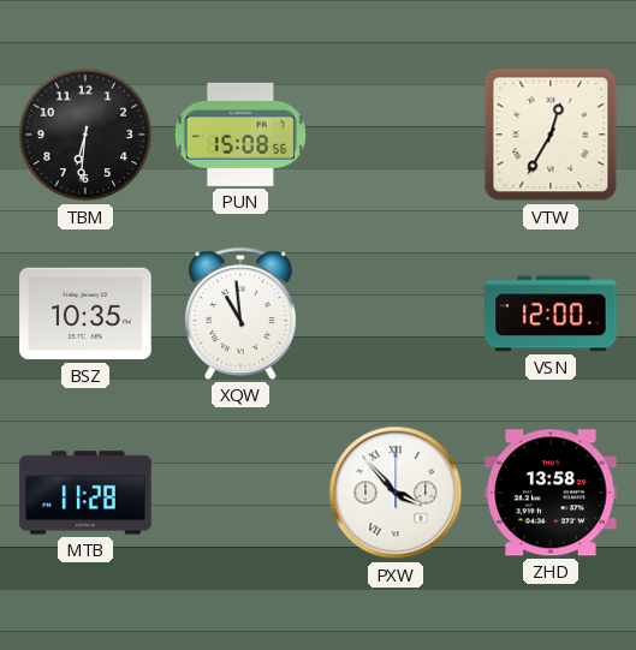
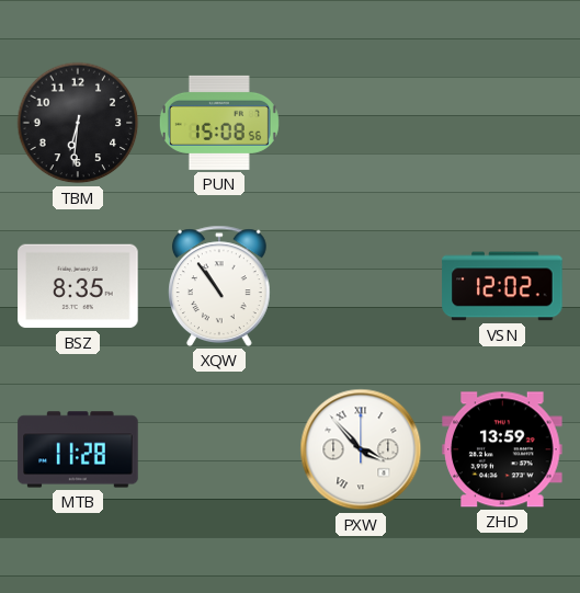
VTW: 12:35 -> none
BSZ: 10:35 -> 8:35
XQW: 10:59 -> 10:54
VSN: 12:00 -> 12:02
ZHD: 13:58 -> 13:59
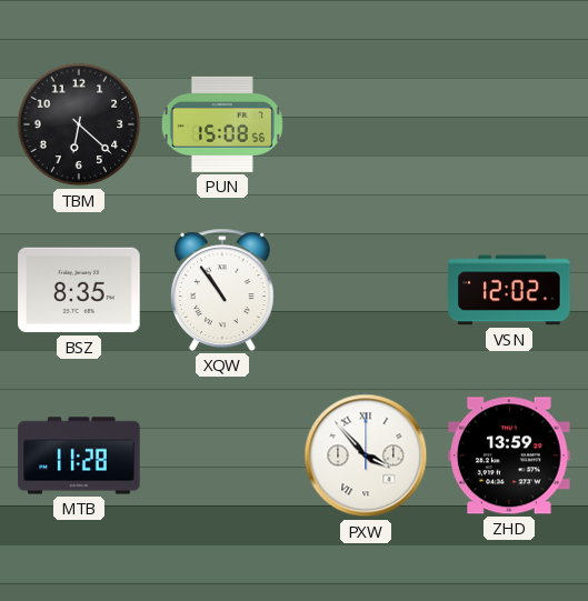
TBM: 6:31 -> 6:22
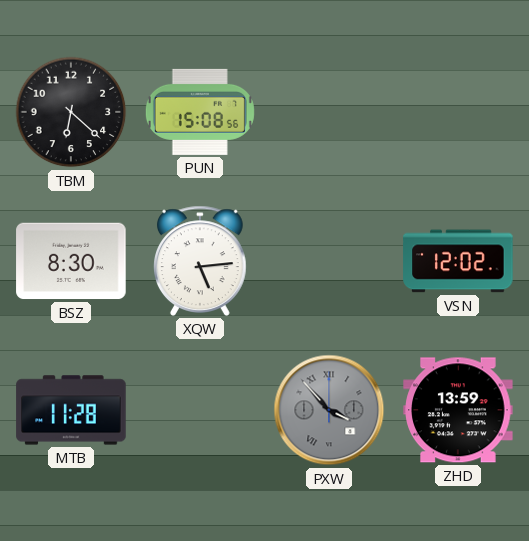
BSZ: 8:35 -> 8:30
XQW: 10:54 -> 5:14
PXW dial: white -> grey
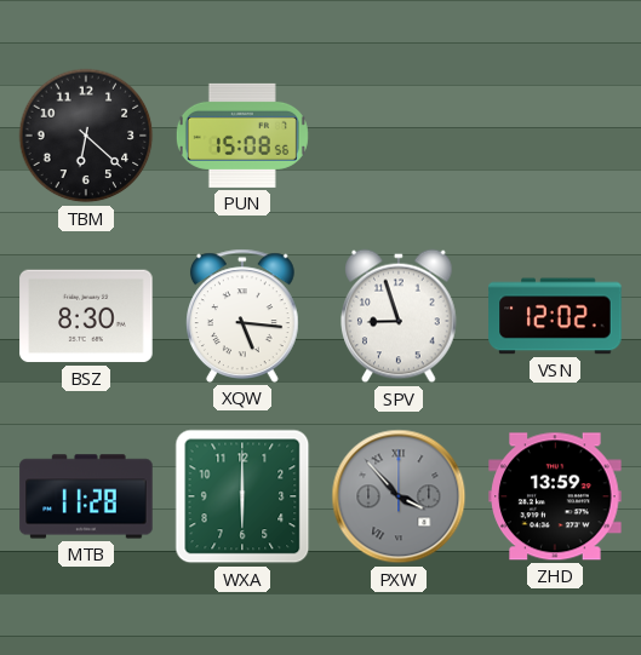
XQW: 5:14 -> 5:16
SPV: none -> 8:57
WXA: none -> 6:00
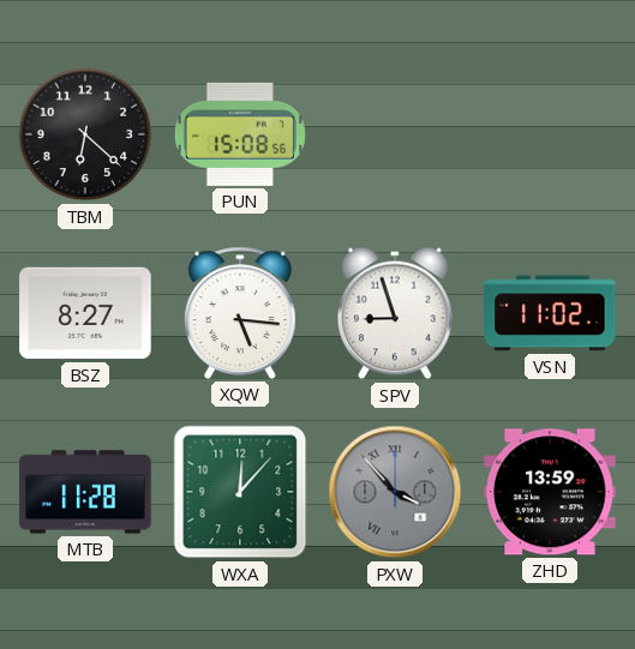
BSZ: 8:30 -> 8:27
VSN: 12:02 -> 11:02
WXA: 6:00 -> 12:07
